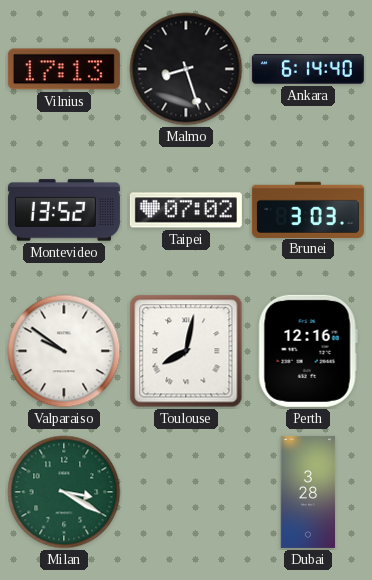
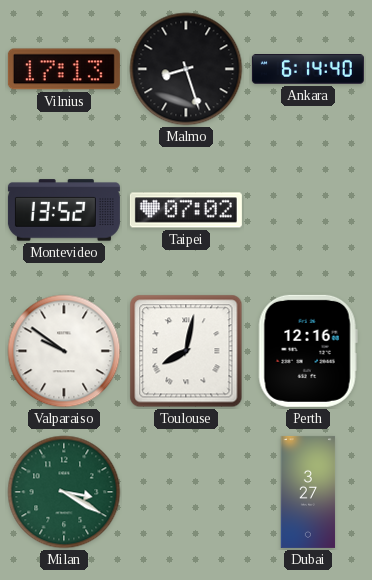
Brunei: 3:03 -> none
Dubai: 3:28 -> 3:27
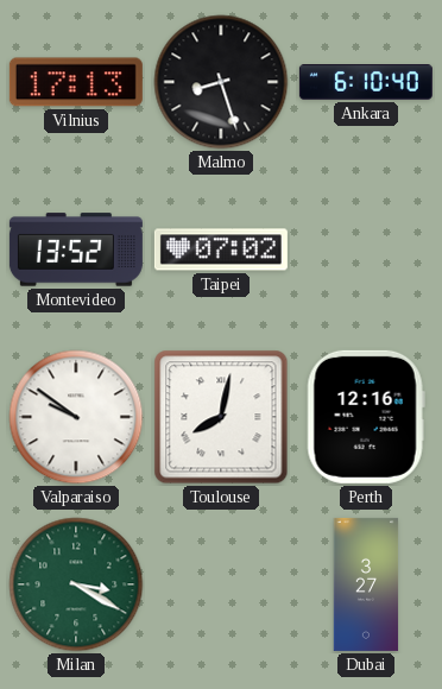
Ankara: 6:14 -> 6:10
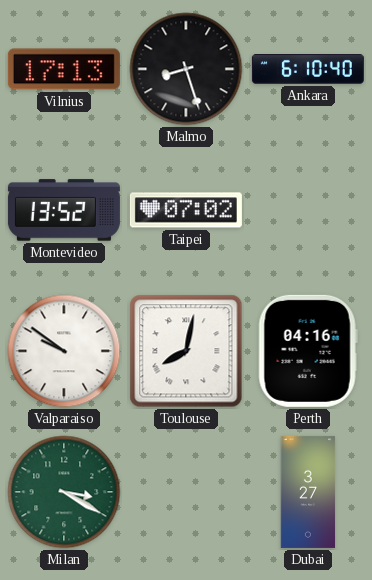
Perth: 12:16 -> 04:16
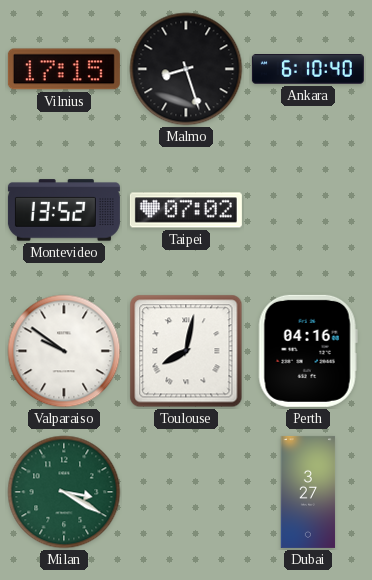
Vilnius: 17:13 -> 17:15
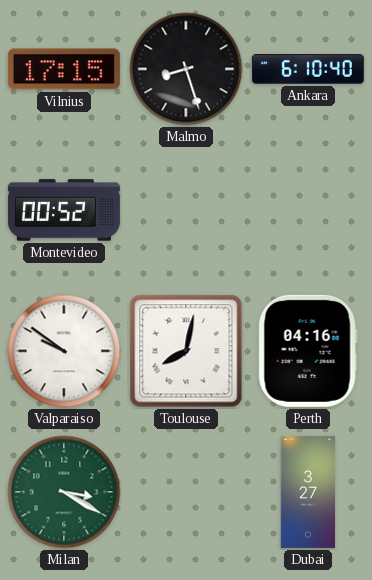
Montevideo: 13:52 -> 00:52
Taipei: 07:02 -> none
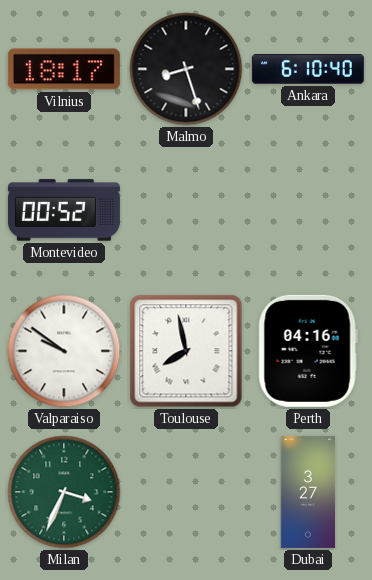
Vilnius: 17:15 -> 18:17
Toulouse: 8:02 -> 7:58
Milan: 3:20 -> 3:34
